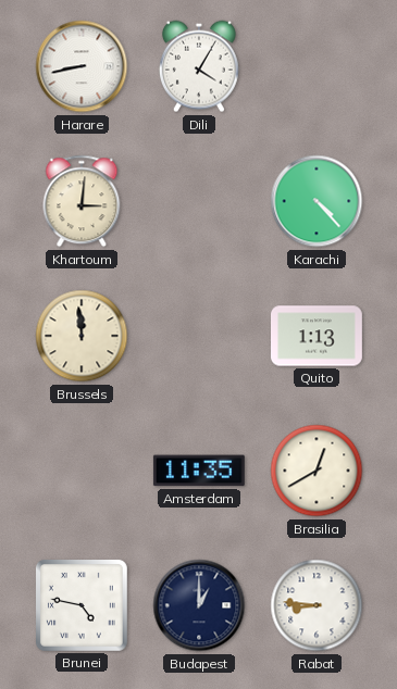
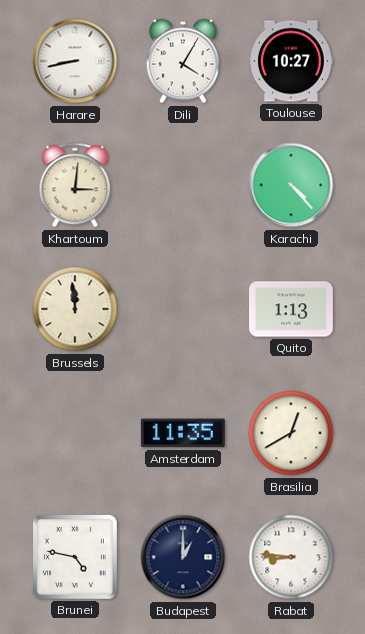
Toulouse: none -> 10:27
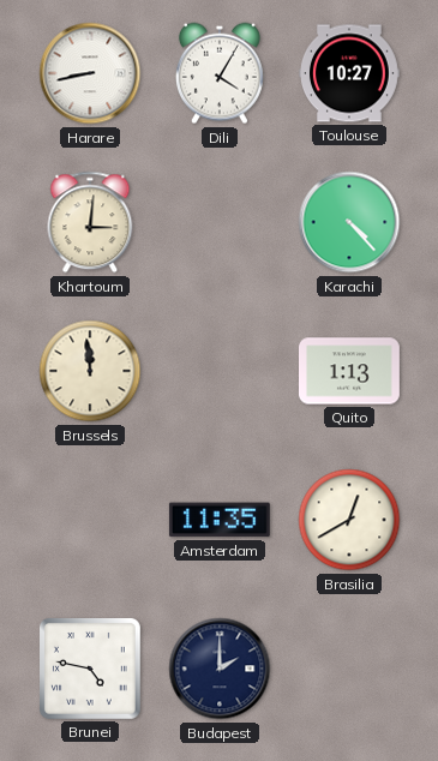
Budapest: 1:00 -> 2:00
Rabat: 8:46 -> none
